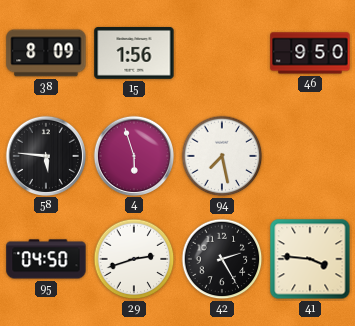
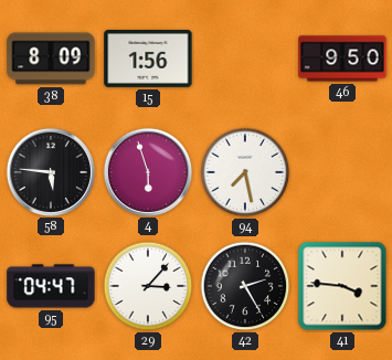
95: 04:50 -> 04:47
29: 2:42 -> 3:07
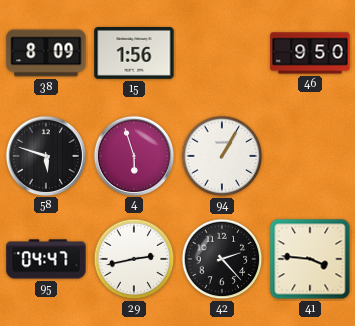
58: 5:46 -> 5:48
94: 7:28 -> 1:05
29: 3:07 -> 2:43
42: 2:25 -> 2:23
